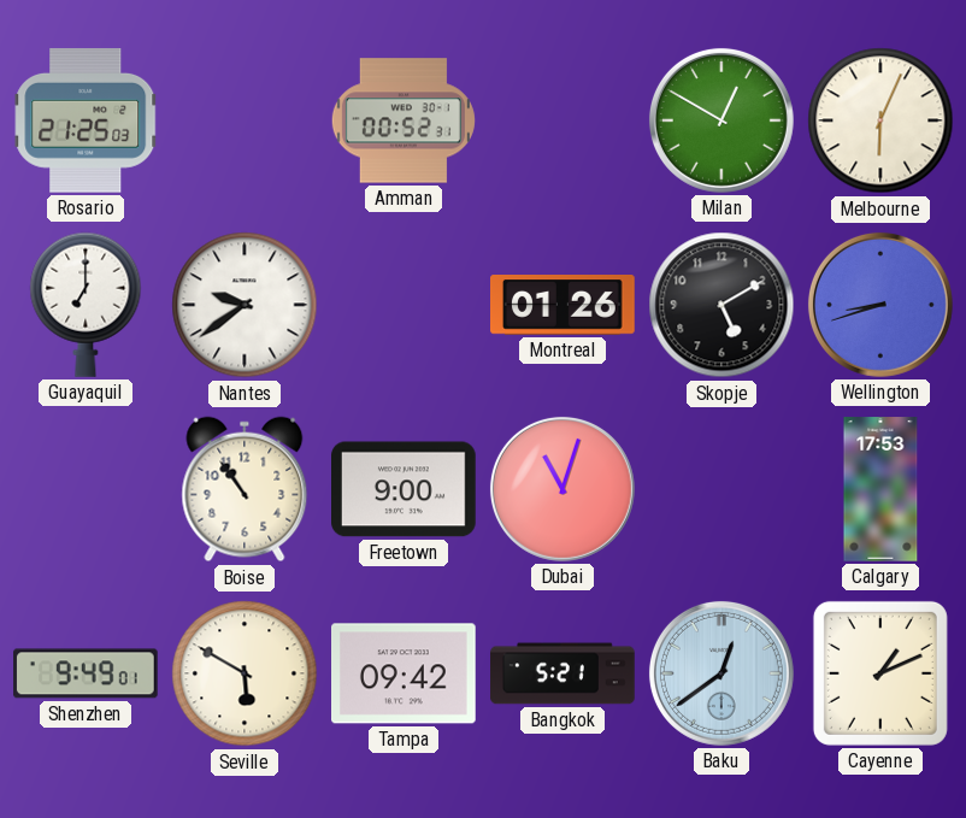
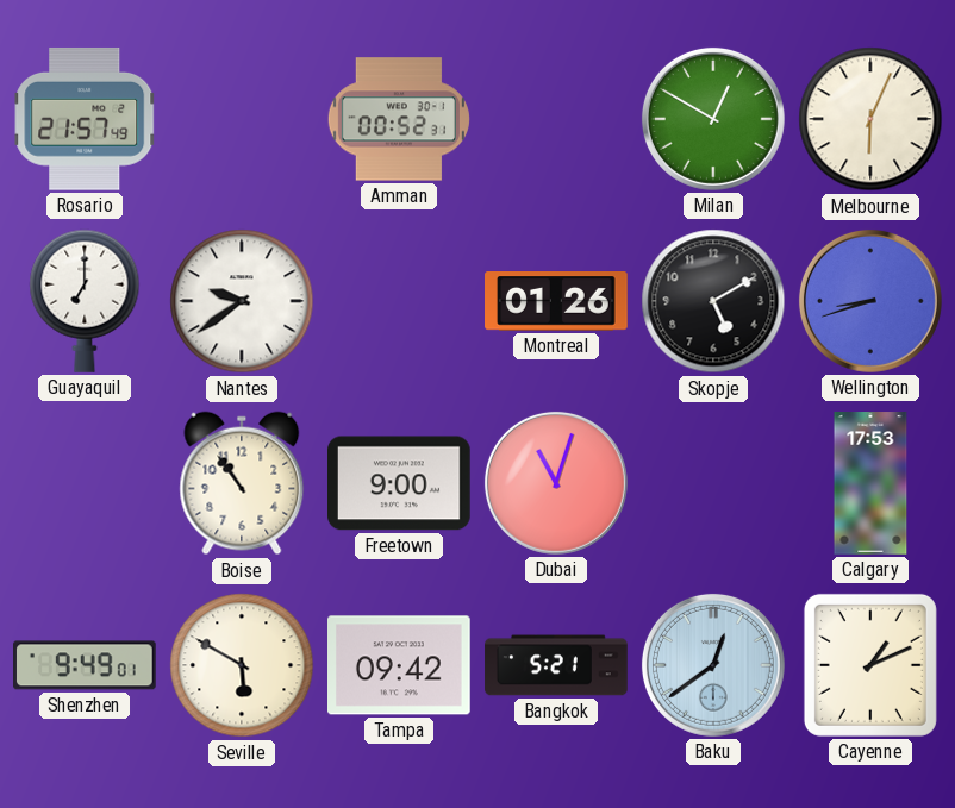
Rosario: 21:25 -> 21:57
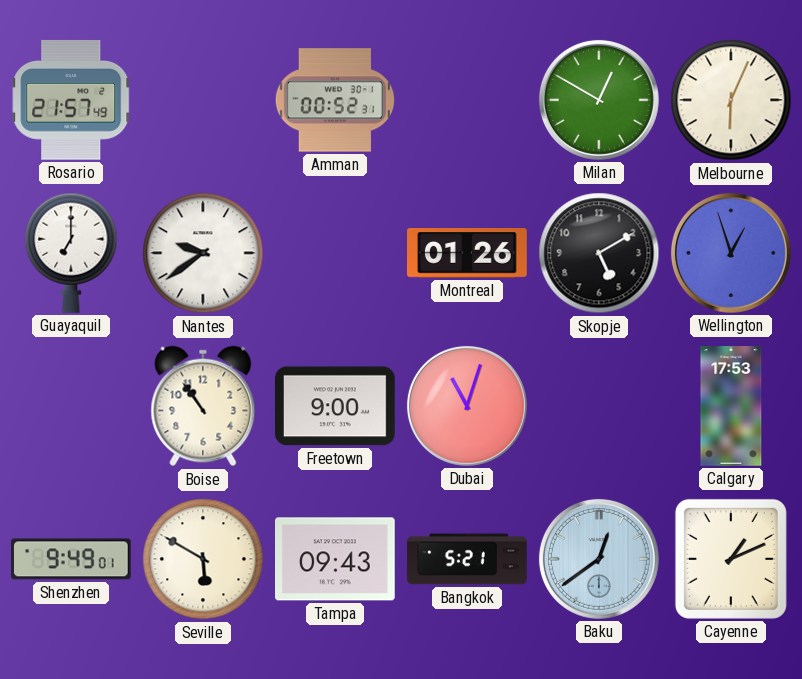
Wellington: 8:42 -> 12:57
Tampa: 09:42 -> 09:43
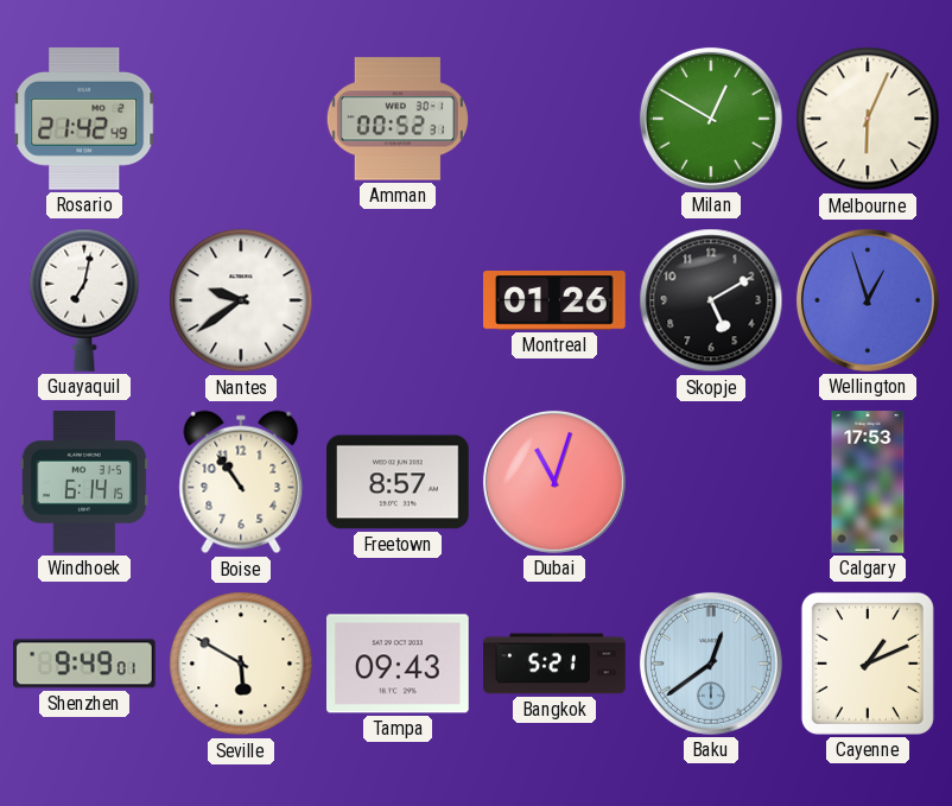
Rosario: 21:57 -> 21:42
Guayaquil: 7:00 -> 7:02
Windhoek: none -> 6:14
Freetown: 9:00 -> 8:57
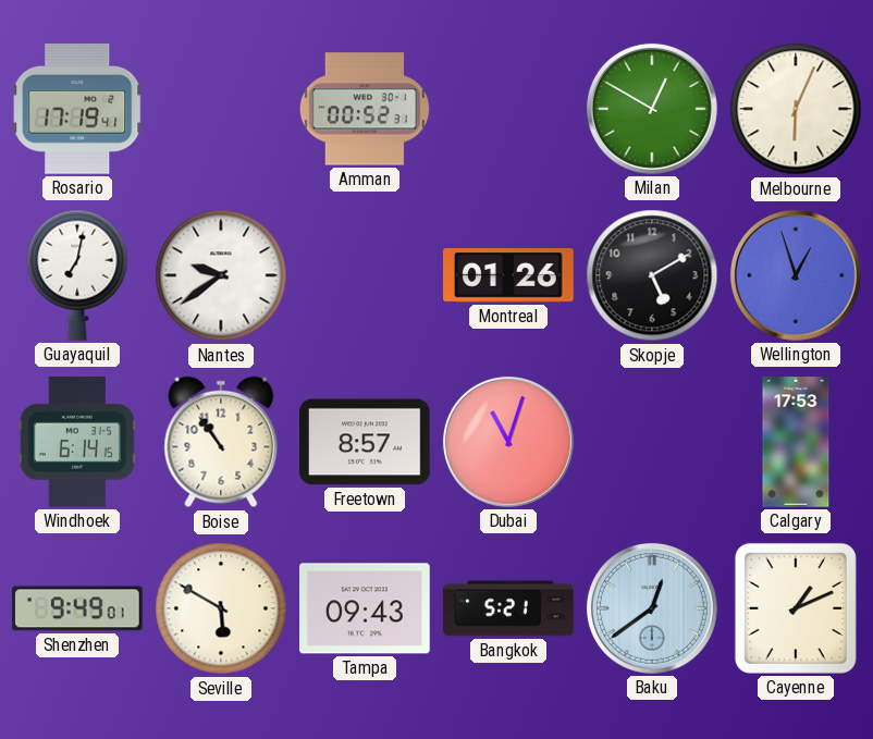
Rosario: 21:42 -> 17:19
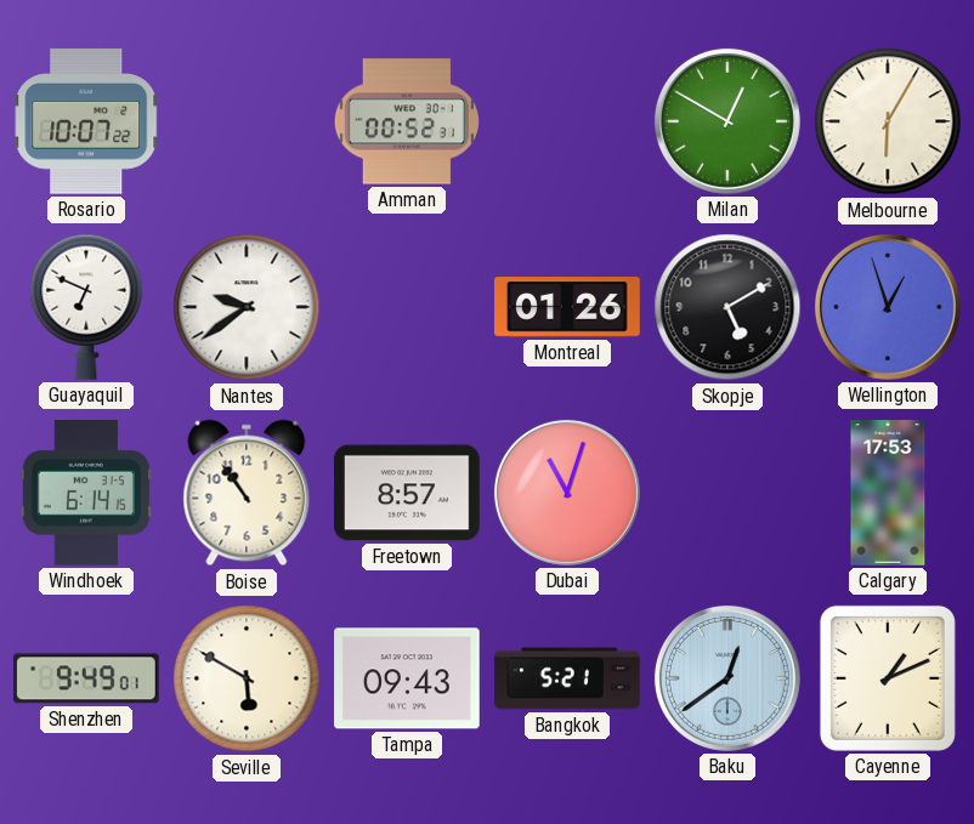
Rosario: 17:19 -> 10:07
Melbourne: 6:04 -> 6:05
Guayaquil: 7:02 -> 6:49
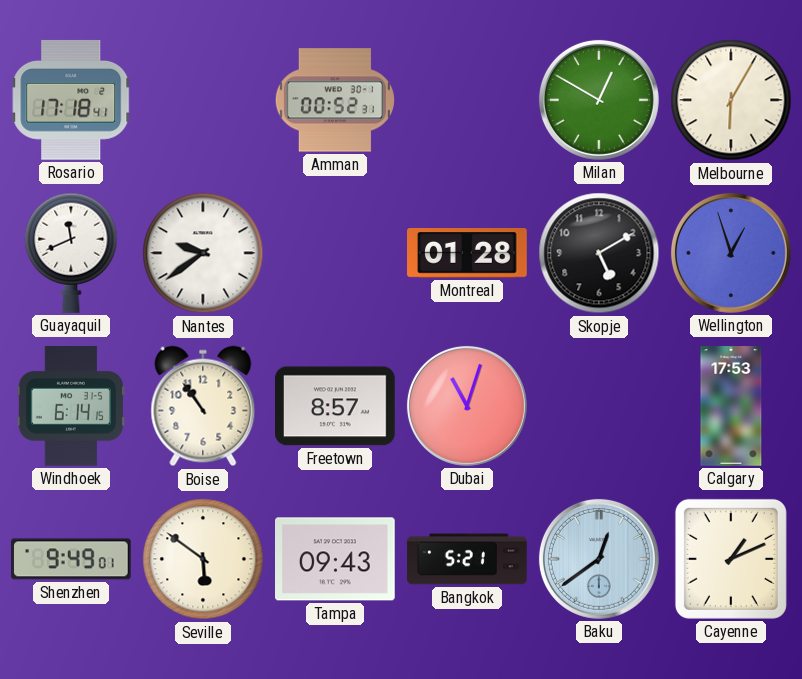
Rosario: 10:07 -> 17:18
Guayaquil: 6:49 -> 11:41
Montreal: 01:26 -> 01:28
Seville: 5:50 -> 5:51
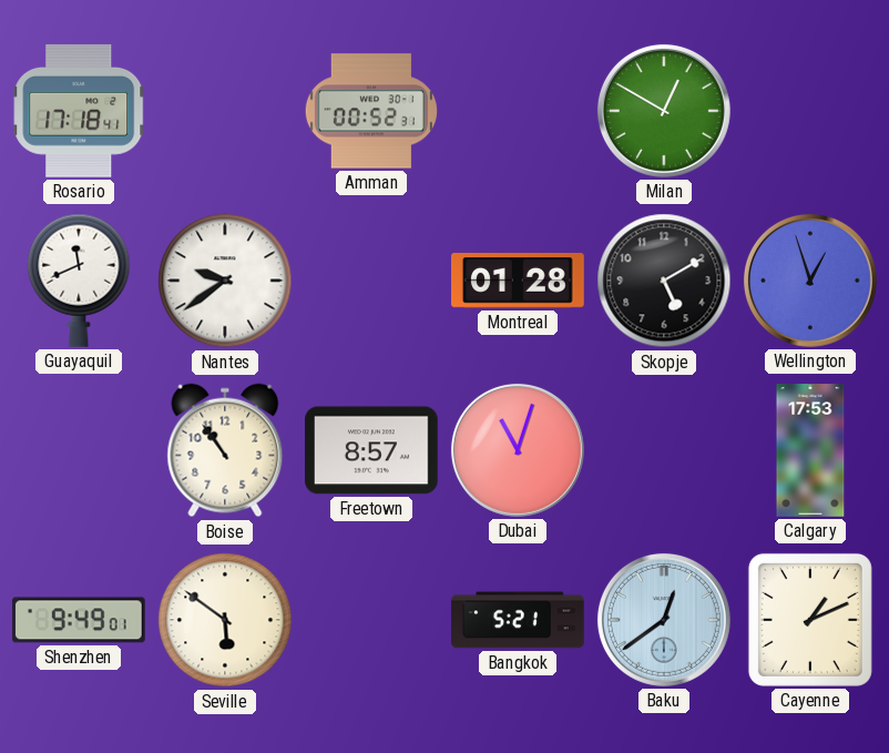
Melbourne: 6:05 -> none
Windhoek: 6:14 -> none
Tampa: 09:43 -> none
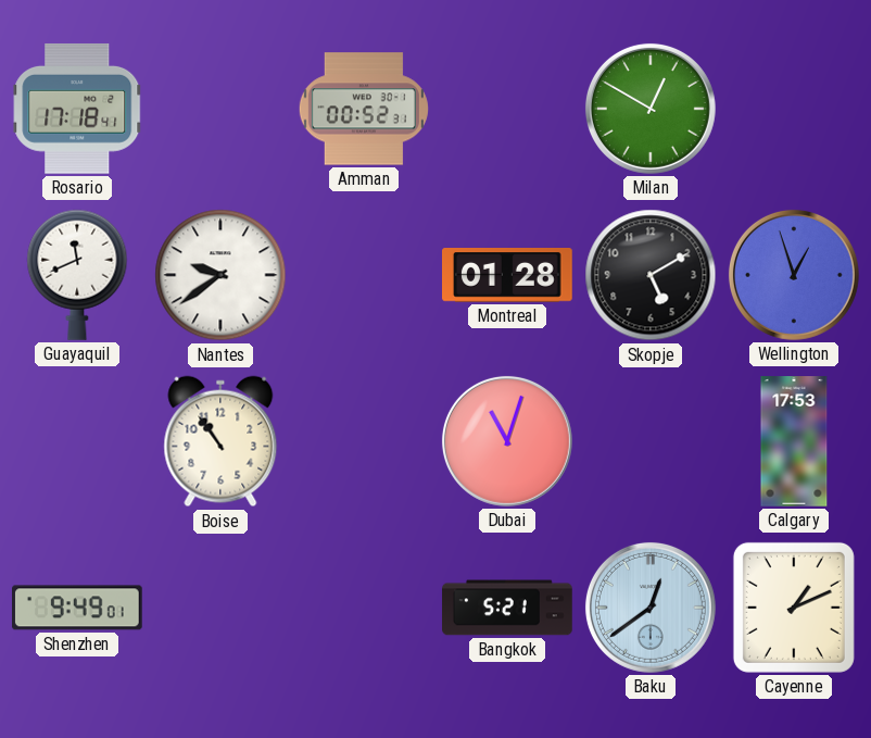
Freetown: 8:57 -> none
Seville: 5:51 -> none
